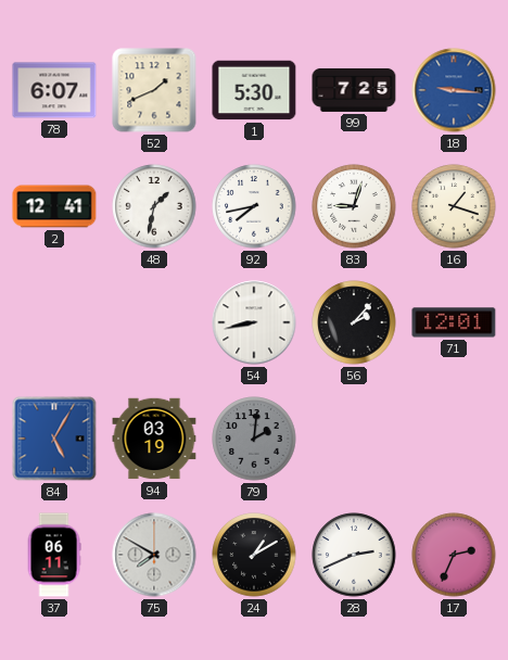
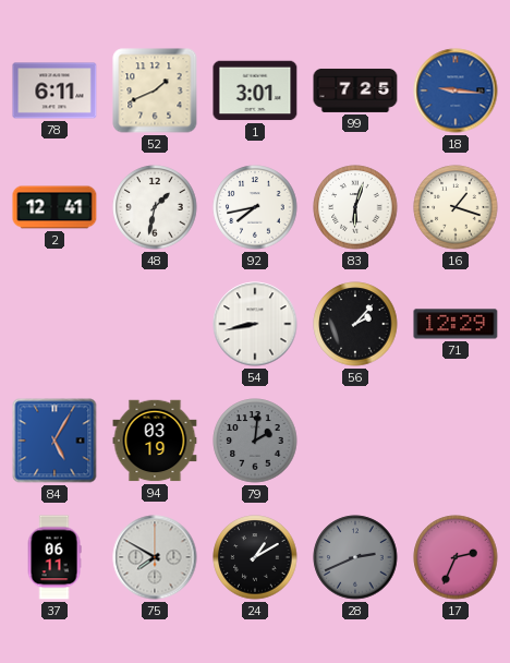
78: 6:07 -> 6:11
1: 5:30 -> 3:01
83: 9:03 -> 6:03
71: 12:01 -> 12:29
28 dial: white -> grey
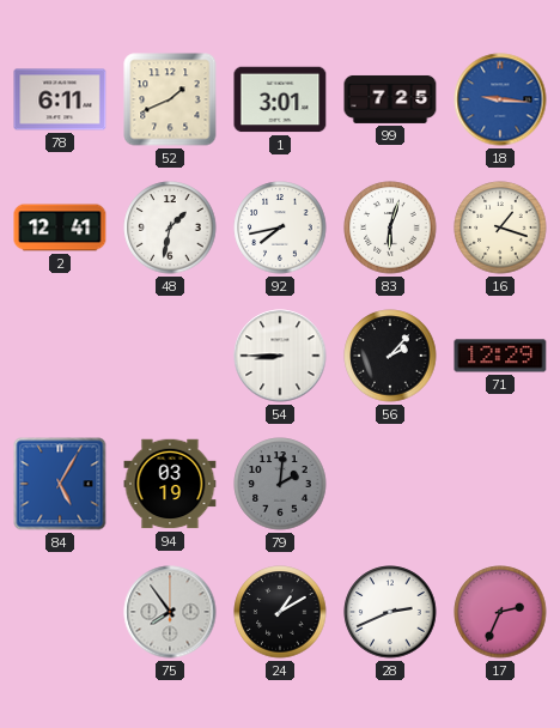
54: 8:43 -> 8:45
37: 06:11 -> none
75: 7:50 -> 7:54
28 dial: grey -> white
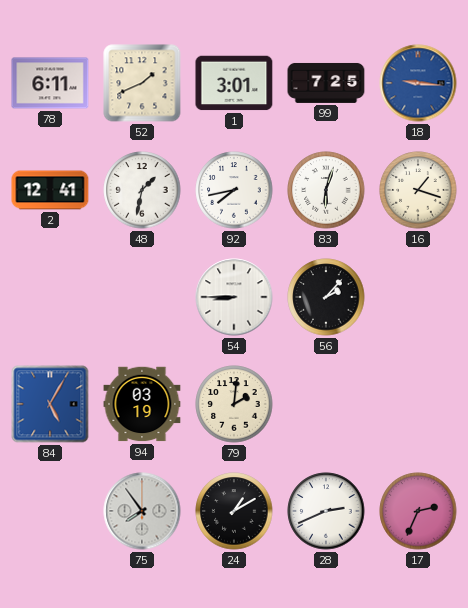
71: 12:29 -> none
79 dial: grey -> cream
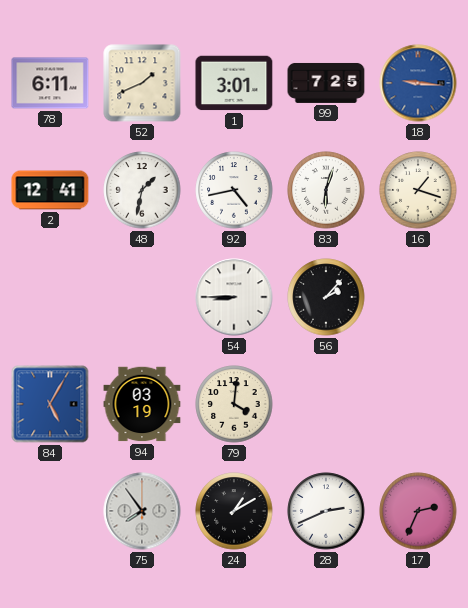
92: 7:43 -> 4:43
79: 2:01 -> 4:01
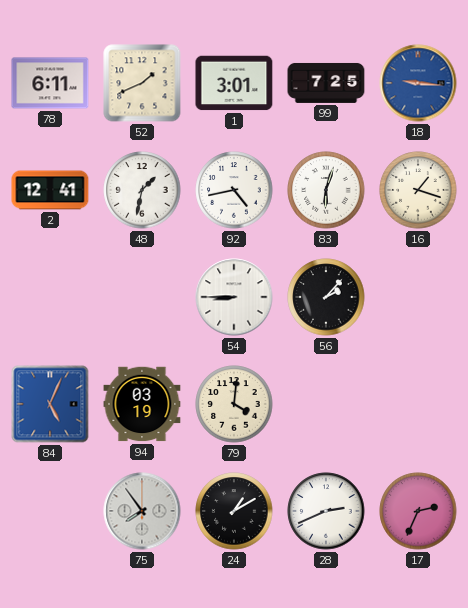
84: 5:05 -> 5:04
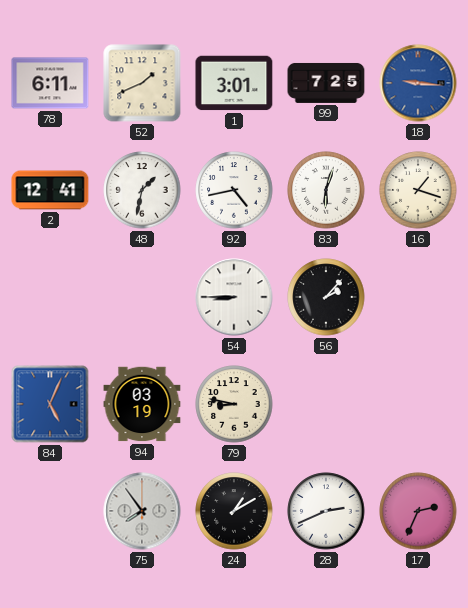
79: 4:01 -> 8:47
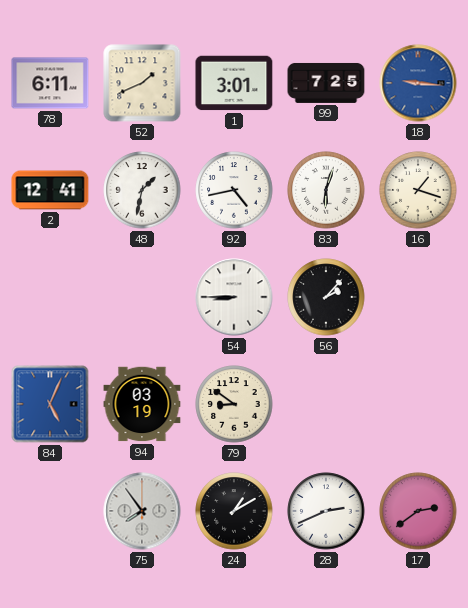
79: 8:47 -> 8:51
17: 2:34 -> 2:39
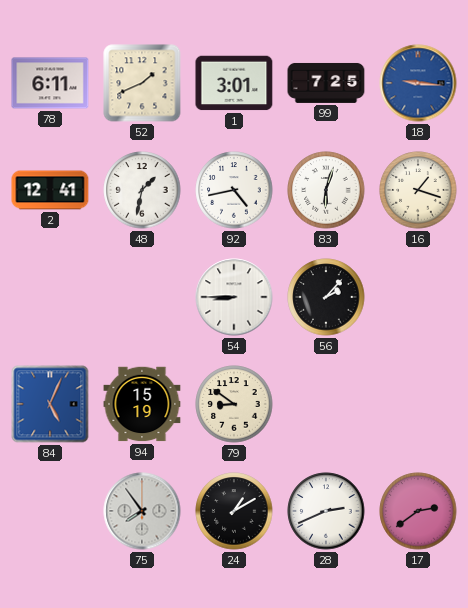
94: 03:19 -> 15:19
